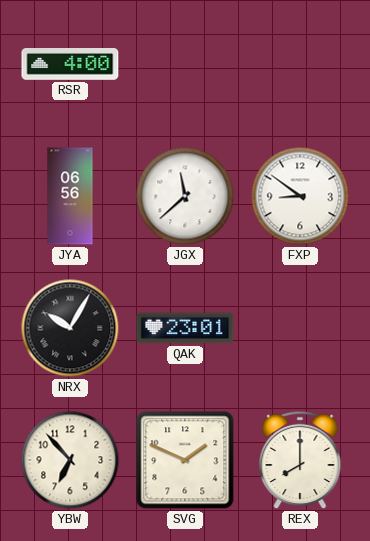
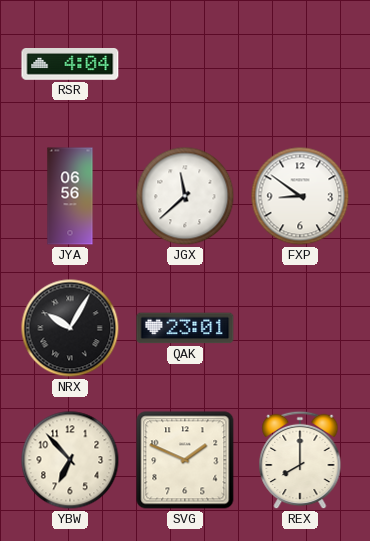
RSR: 4:00 -> 4:04
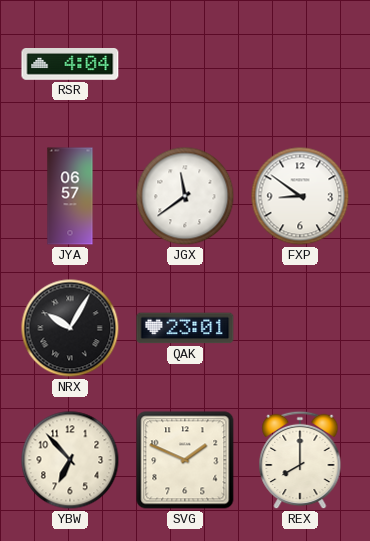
JYA: 06:56 -> 06:57
JGX: 11:38 -> 11:39
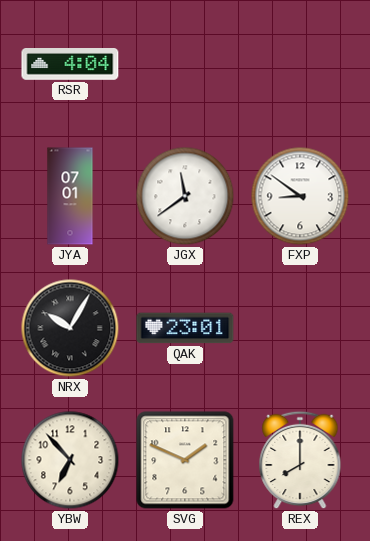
JYA: 06:57 -> 07:01
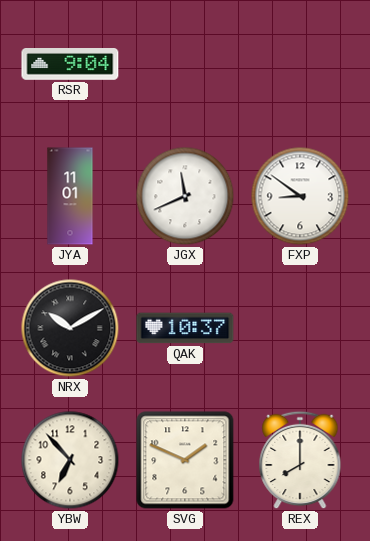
RSR: 4:04 -> 9:04
JYA: 07:01 -> 11:01
JGX: 11:39 -> 11:41
NRX: 10:05 -> 10:10
QAK: 23:01 -> 10:37
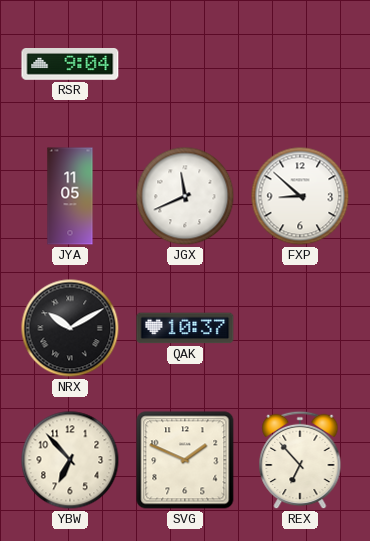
JYA: 11:01 -> 11:05
FXP: 8:51 -> 8:52
REX: 8:00 -> 6:53
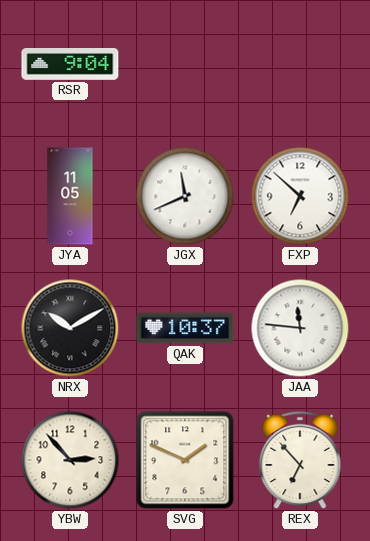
FXP: 8:52 -> 6:52
JAA: none -> 11:46
YBW: 6:53 -> 2:53
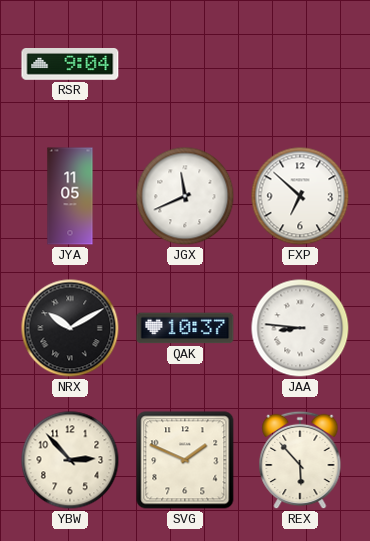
JAA: 11:46 -> 8:46
REX: 6:53 -> 5:53
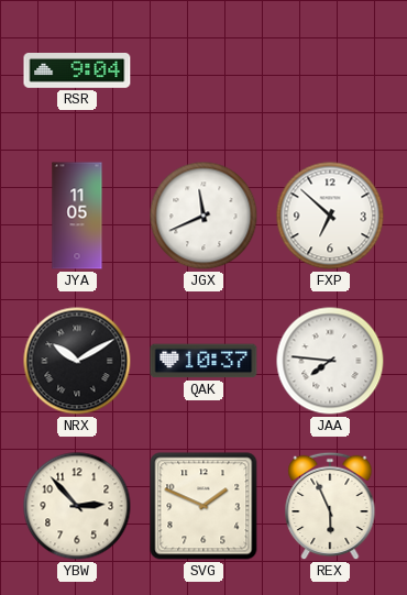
JAA: 8:46 -> 7:46
REX: 5:53 -> 5:56
